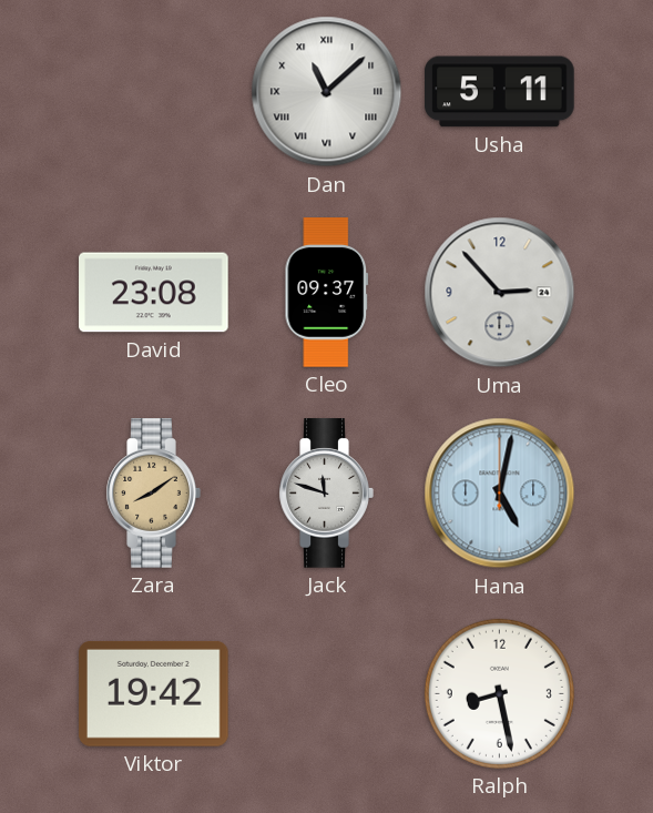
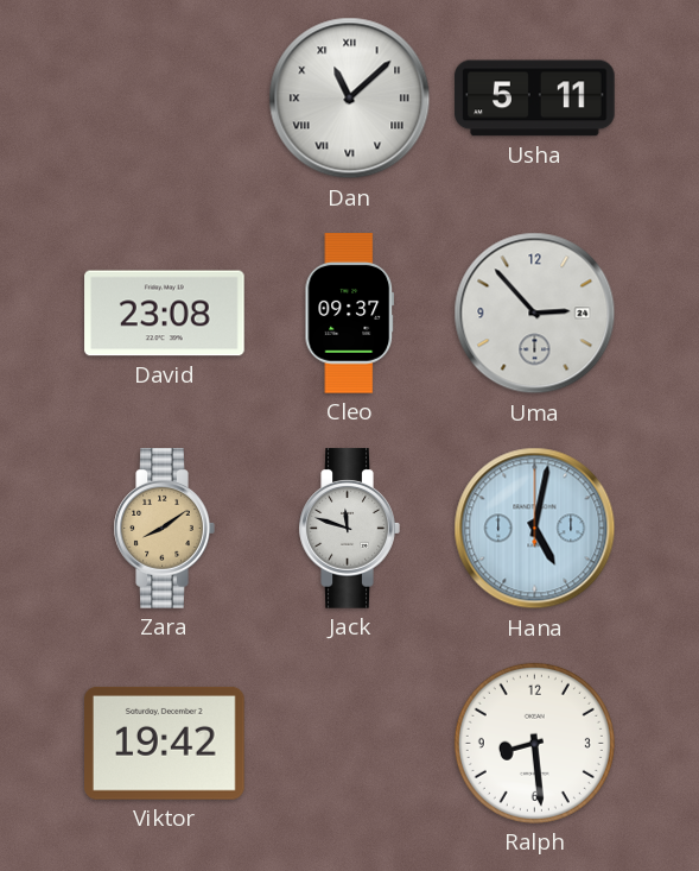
Ralph: 8:28 -> 8:29
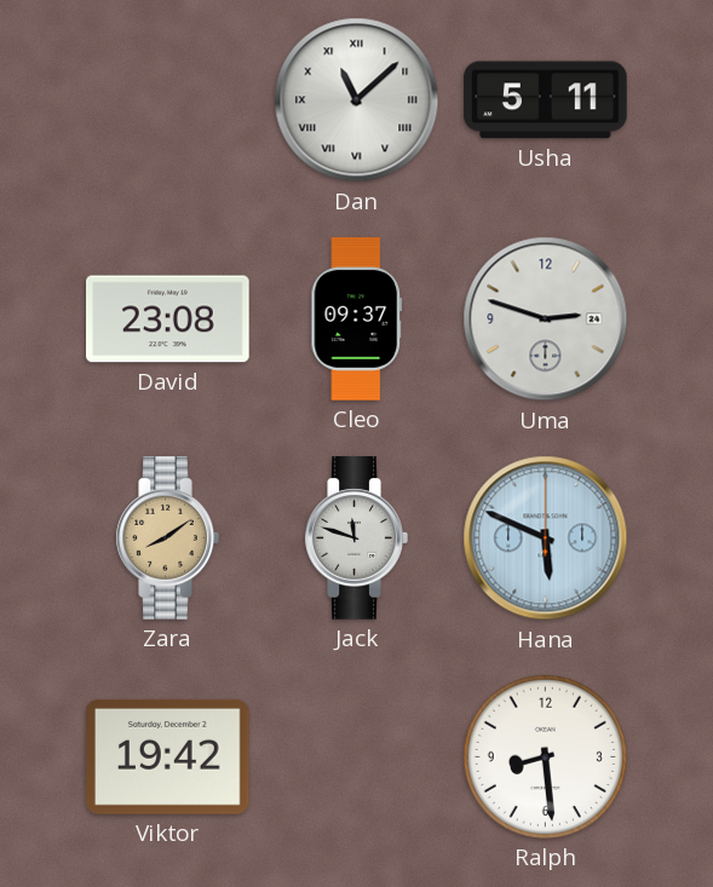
Uma: 2:53 -> 2:48
Hana: 5:02 -> 5:49
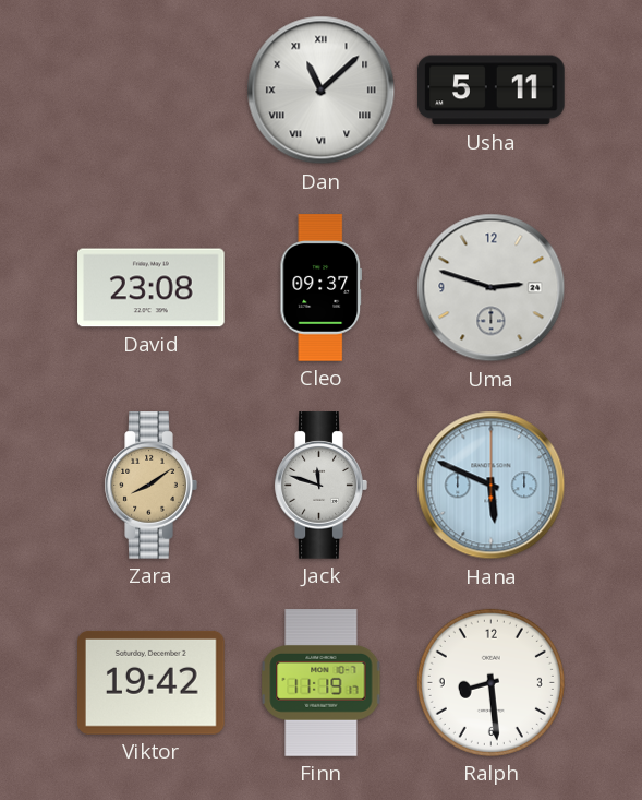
Finn: none -> 11:19
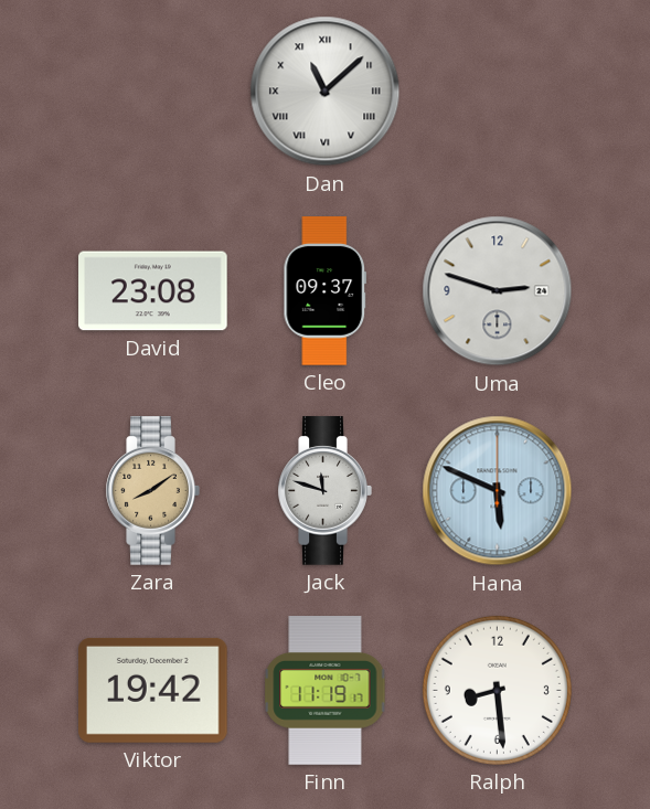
Usha: 5:11 -> none
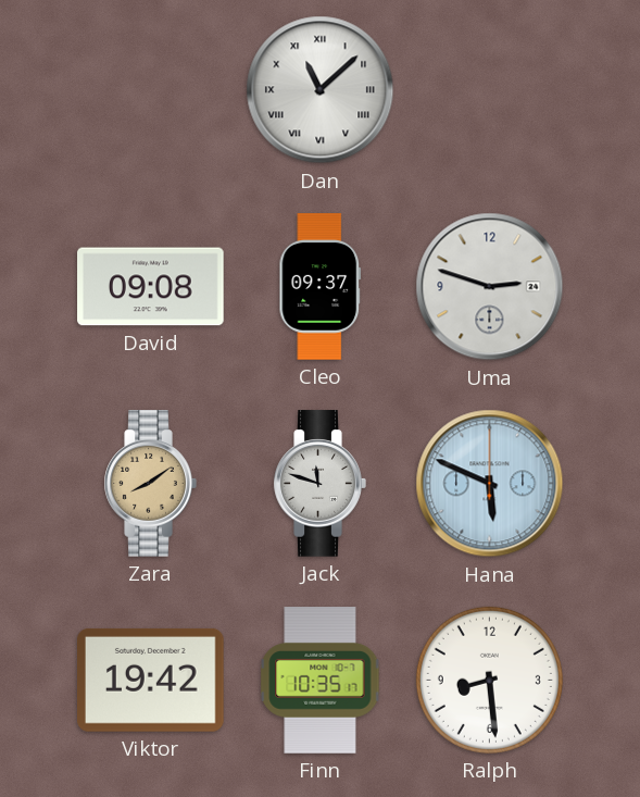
David: 23:08 -> 09:08
Finn: 11:19 -> 10:35
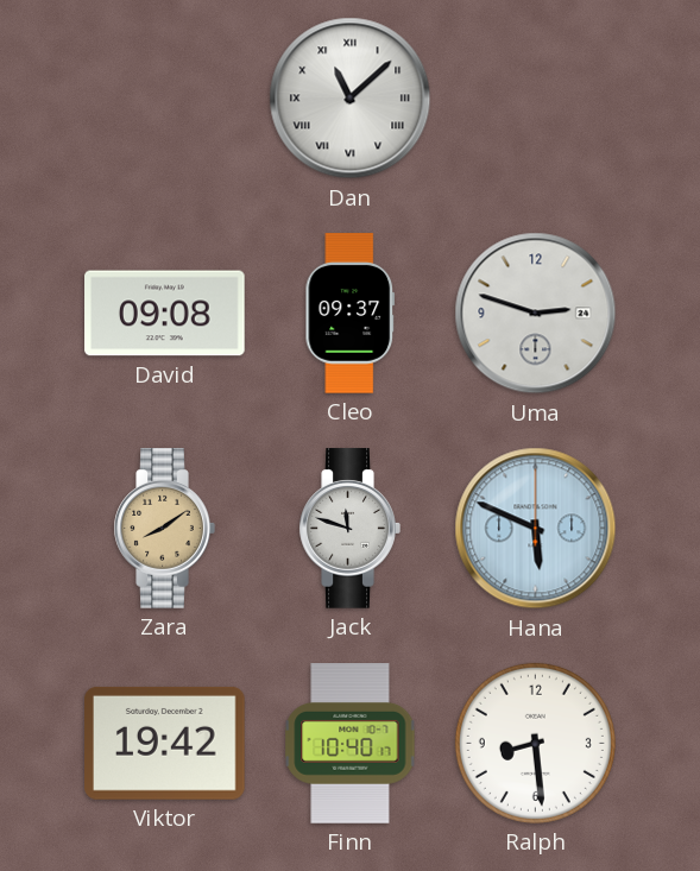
Finn: 10:35 -> 10:40
